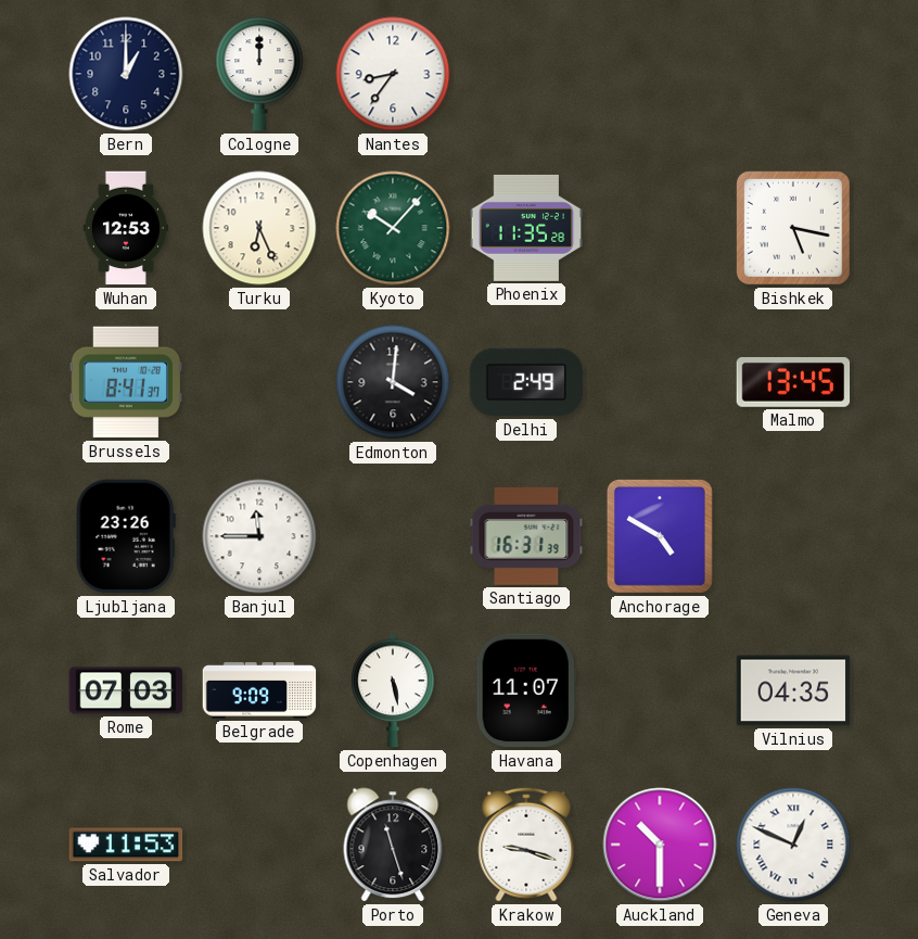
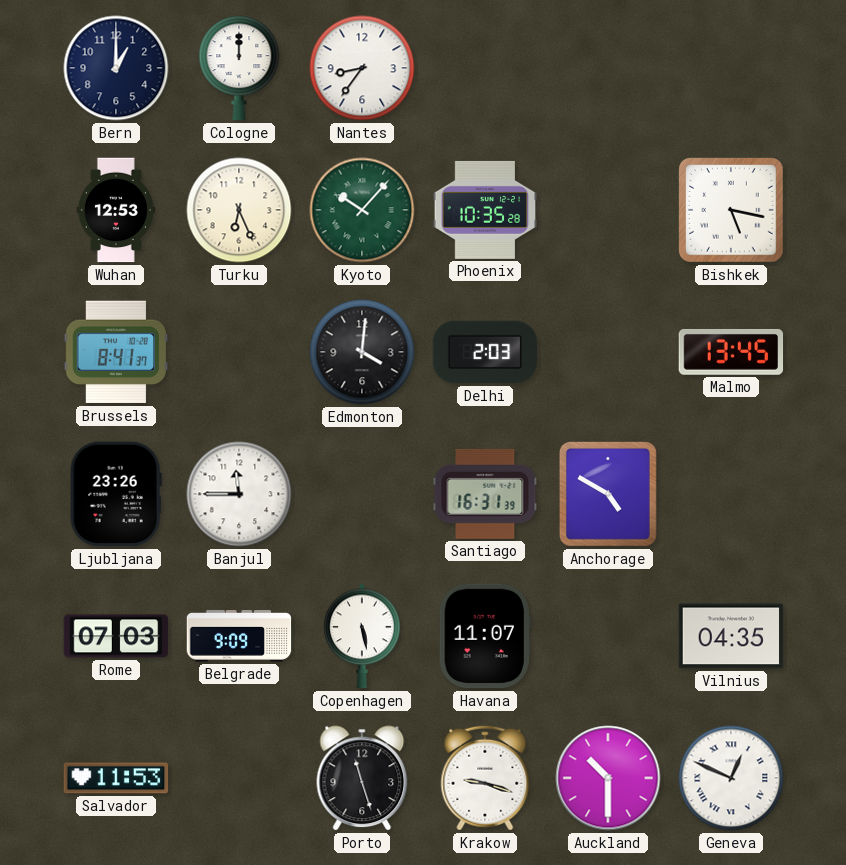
Phoenix: 11:35 -> 10:35
Delhi: 2:49 -> 2:03
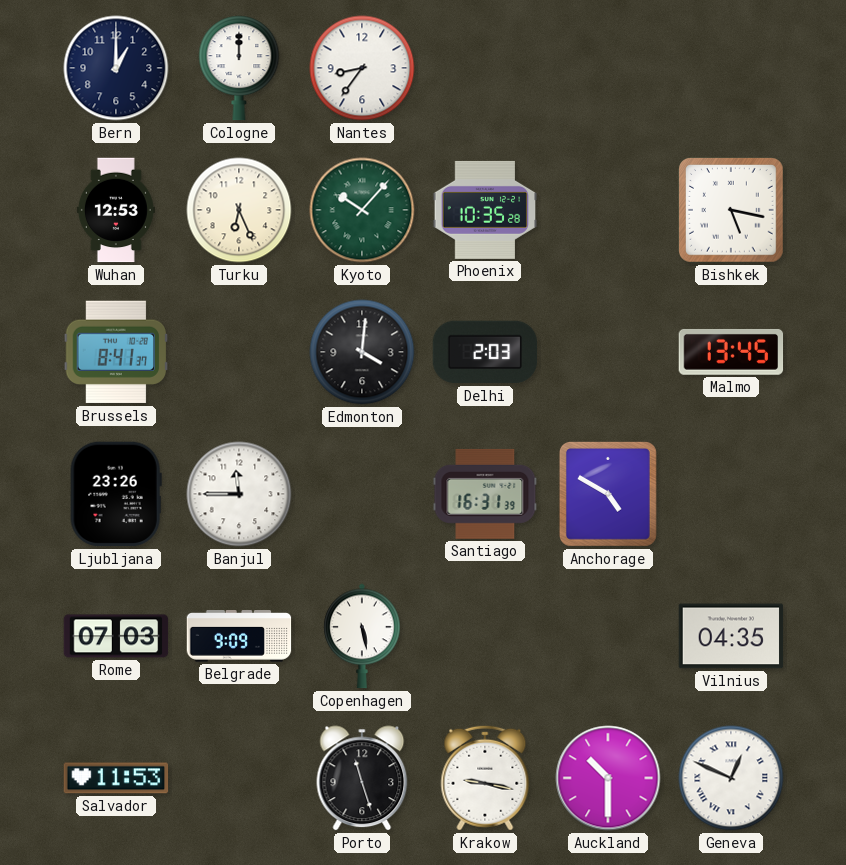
Havana: 11:07 -> none
Krakow: 9:18 -> 9:17
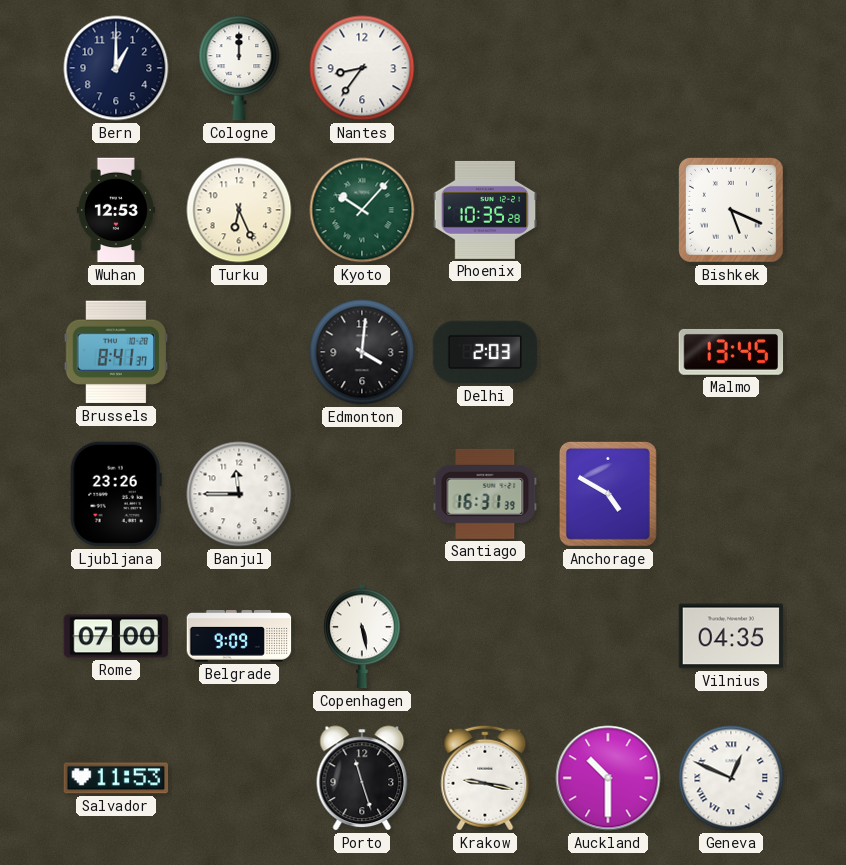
Bishkek: 5:17 -> 5:19
Rome: 07:03 -> 07:00
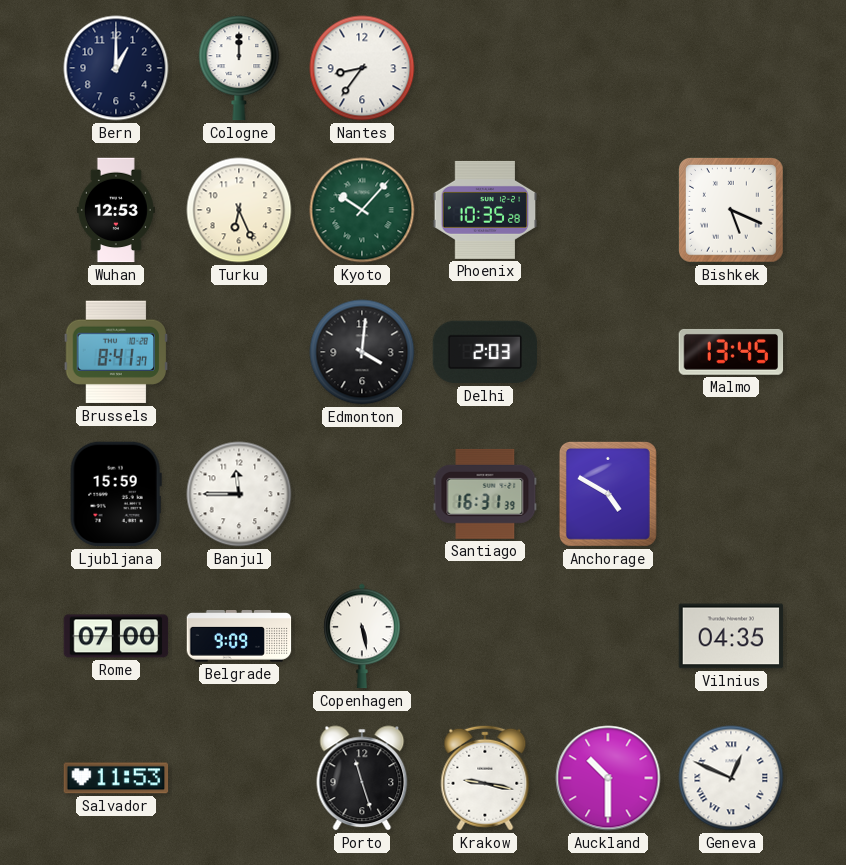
Ljubljana: 23:26 -> 15:59
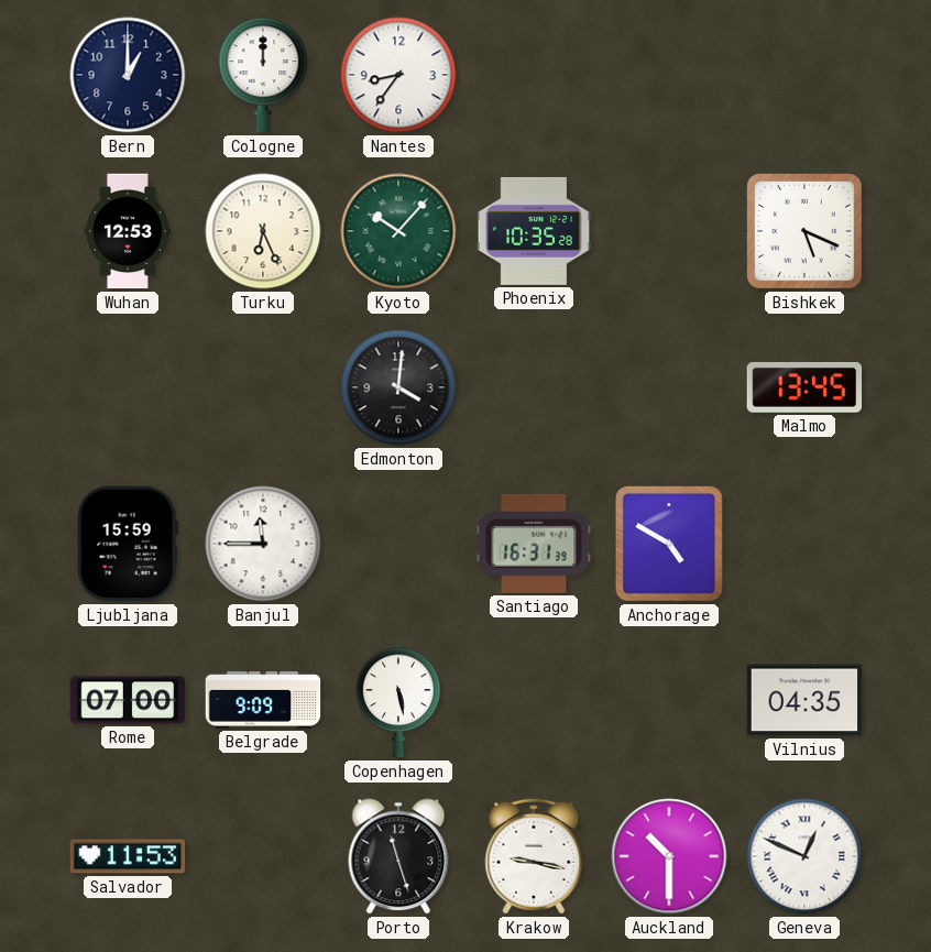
Brussels: 8:41 -> none
Delhi: 2:03 -> none
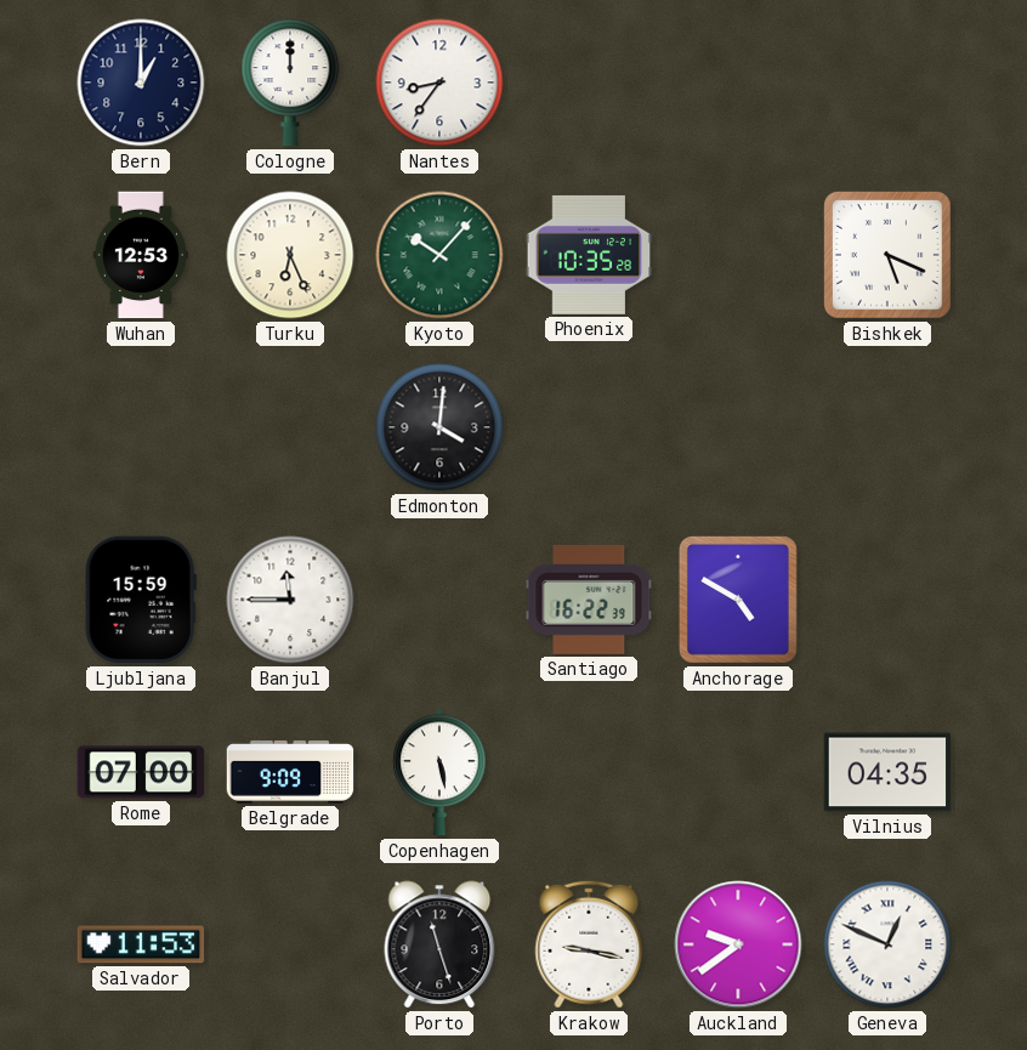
Malmo: 13:45 -> none
Santiago: 16:31 -> 16:22
Auckland: 10:30 -> 9:39
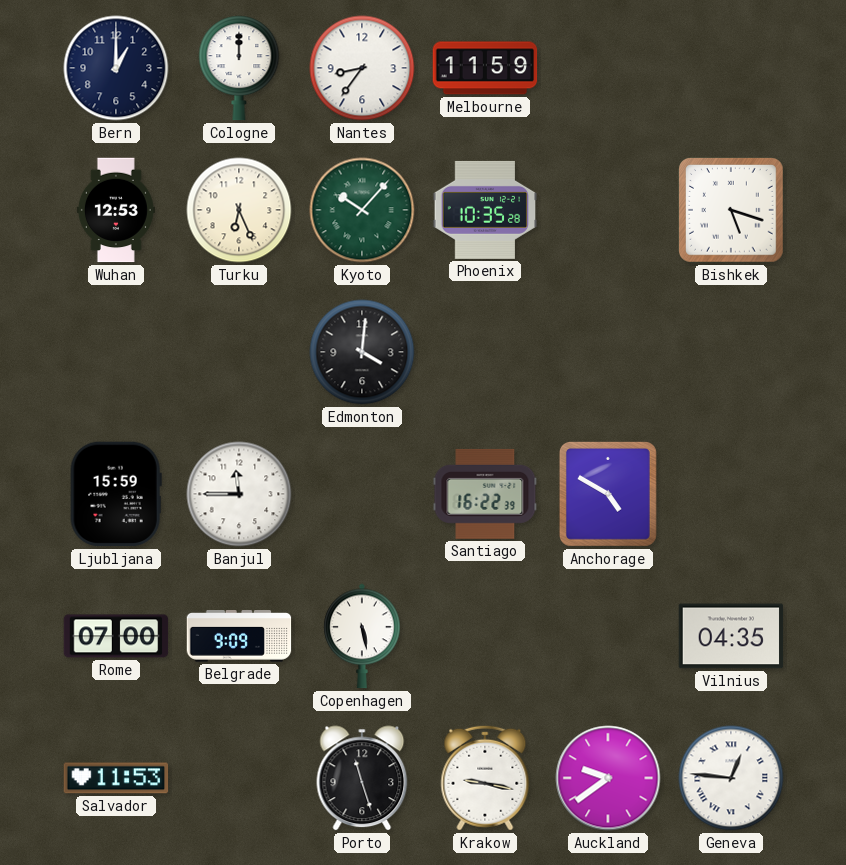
Melbourne: none -> 11:59
Bishkek: 5:19 -> 5:18
Geneva: 12:49 -> 12:46
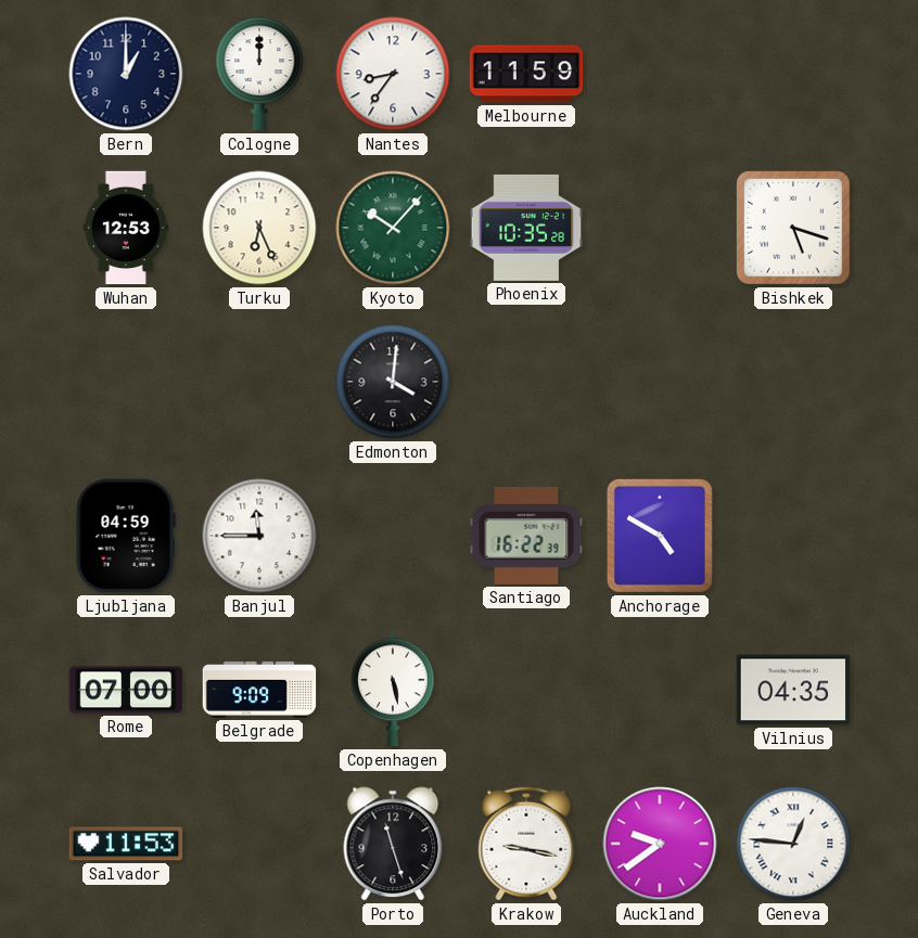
Ljubljana: 15:59 -> 04:59
